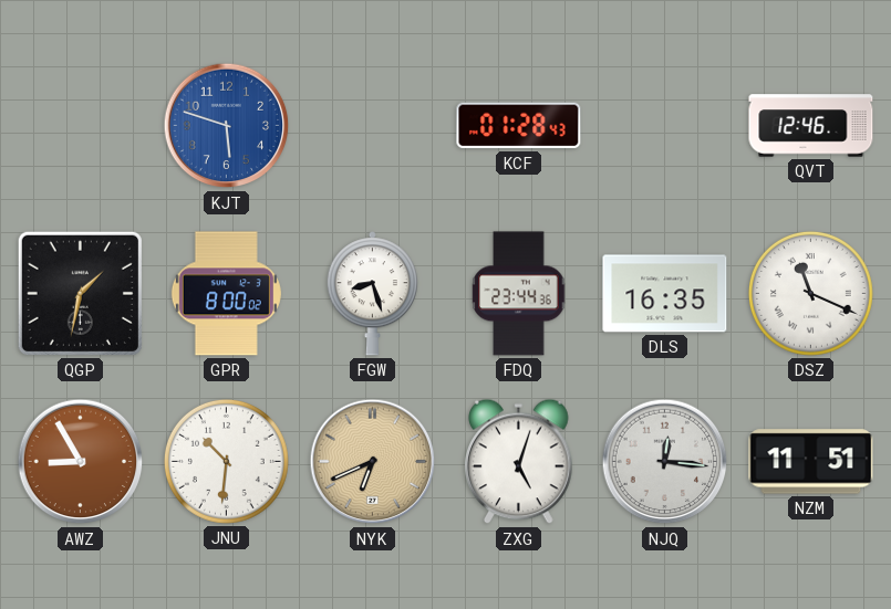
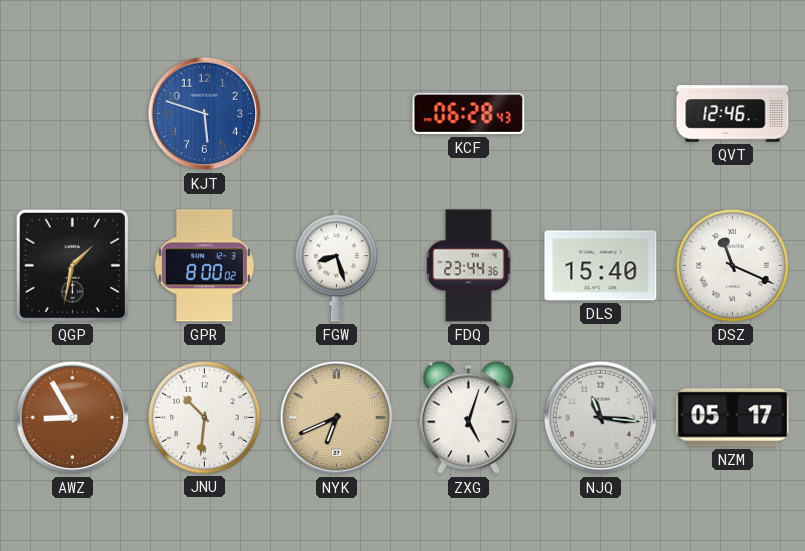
KCF: 01:28 -> 06:28
DLS: 16:35 -> 15:40
NJQ: 12:16 -> 11:16
NZM: 11:51 -> 05:17
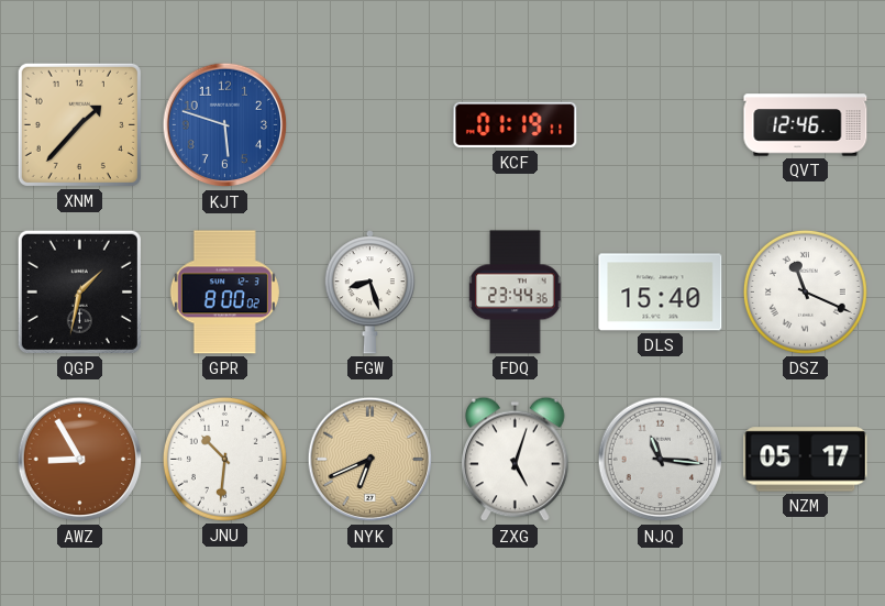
XNM: none -> 1:37
KCF: 06:28 -> 01:19
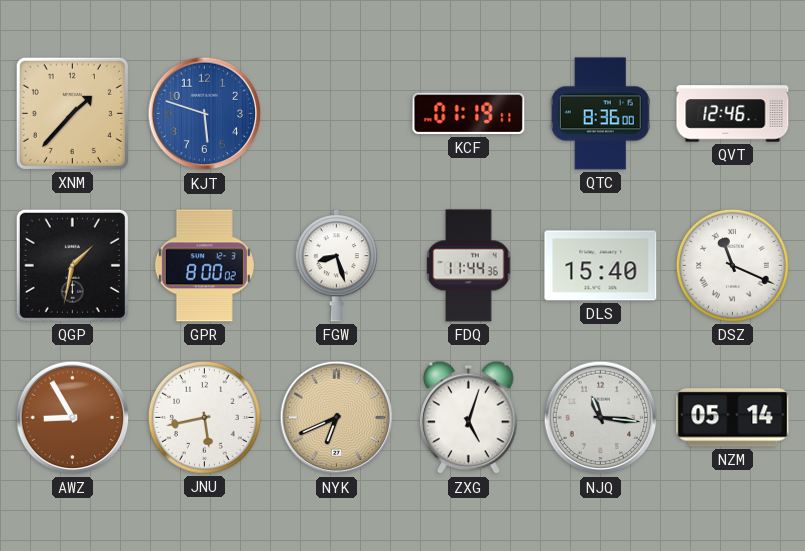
QTC: none -> 8:36
FDQ: 23:44 -> 11:44
JNU: 10:31 -> 5:43
NZM: 05:17 -> 05:14
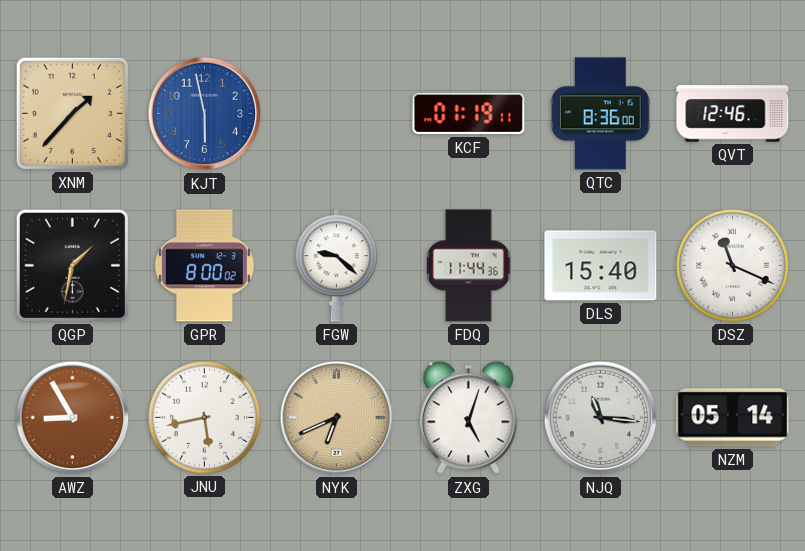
KJT: 5:48 -> 5:58
FGW: 8:27 -> 9:22
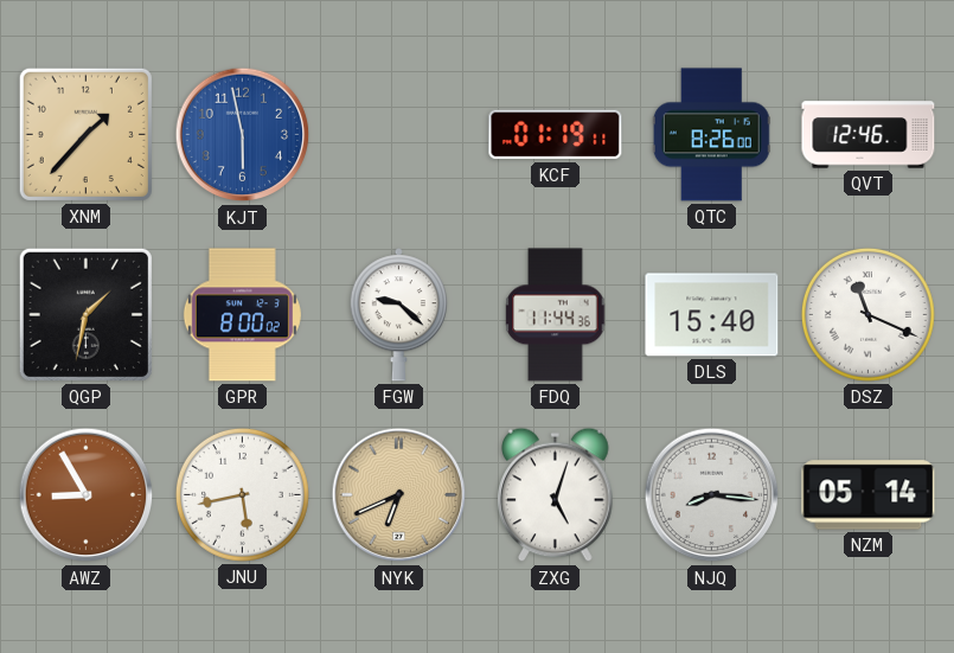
QTC: 8:36 -> 8:26
NJQ: 11:16 -> 8:16
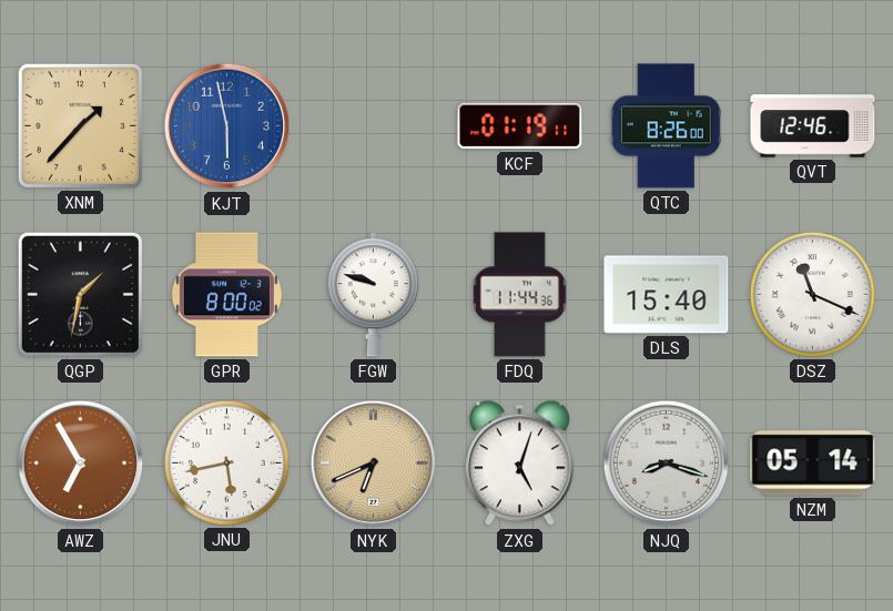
FGW: 9:22 -> 9:48
AWZ: 8:55 -> 6:55
NJQ: 8:16 -> 8:18
